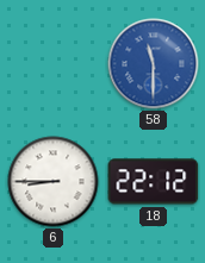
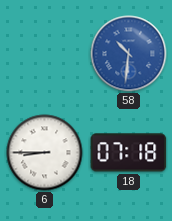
58: 11:30 -> 10:31
18: 22:12 -> 07:18
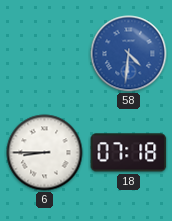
58: 10:31 -> 4:31
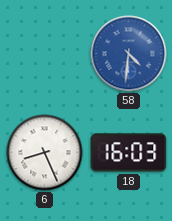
6: 8:45 -> 8:26
18: 07:18 -> 16:03
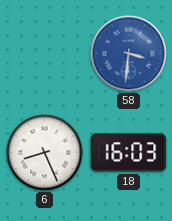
58: 4:31 -> 3:31
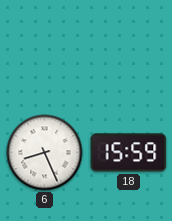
58: 3:31 -> none
18: 16:03 -> 15:59
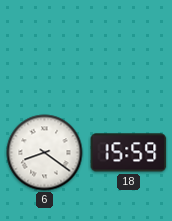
6: 8:26 -> 8:21
